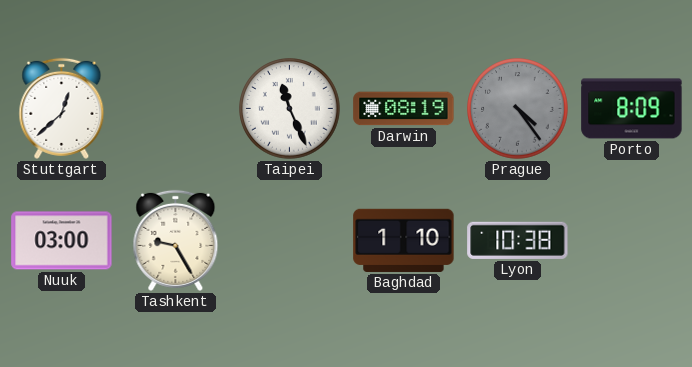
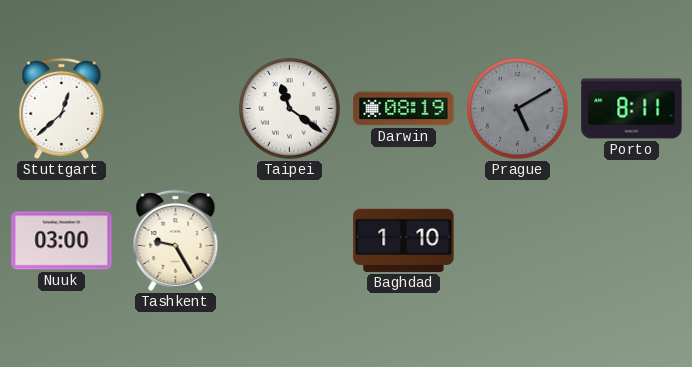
Taipei: 11:26 -> 11:21
Prague: 4:24 -> 5:10
Porto: 8:09 -> 8:11
Lyon: 10:38 -> none
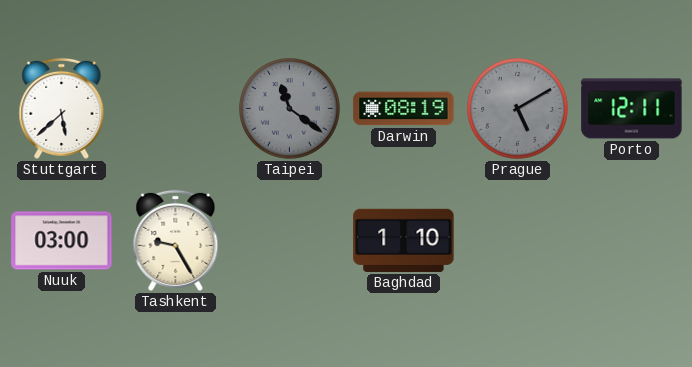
Stuttgart: 12:38 -> 5:38
Taipei dial: white -> grey
Porto: 8:11 -> 12:11
